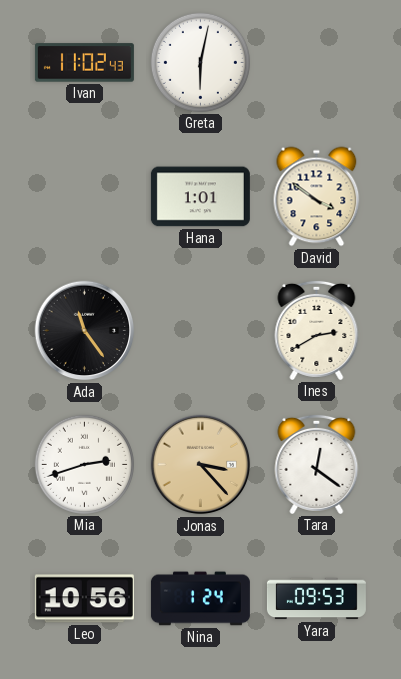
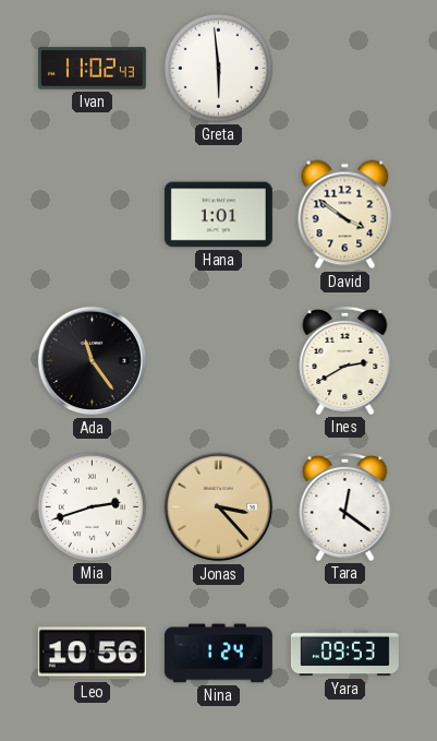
Greta: 6:02 -> 5:59
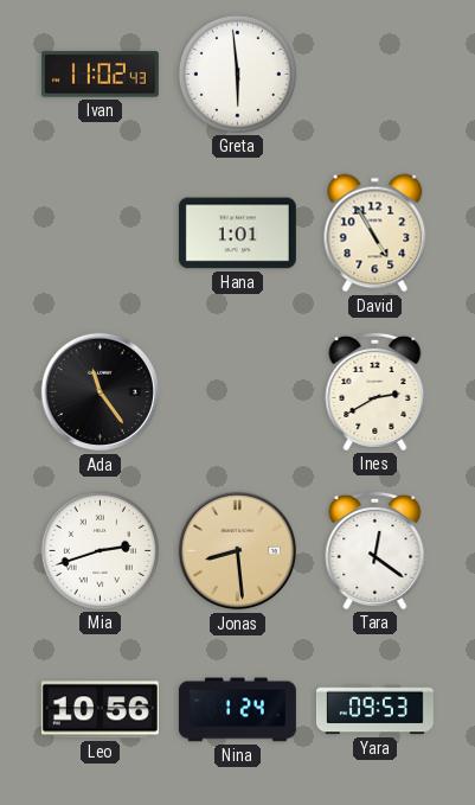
David: 3:51 -> 4:55
Jonas: 3:23 -> 8:29
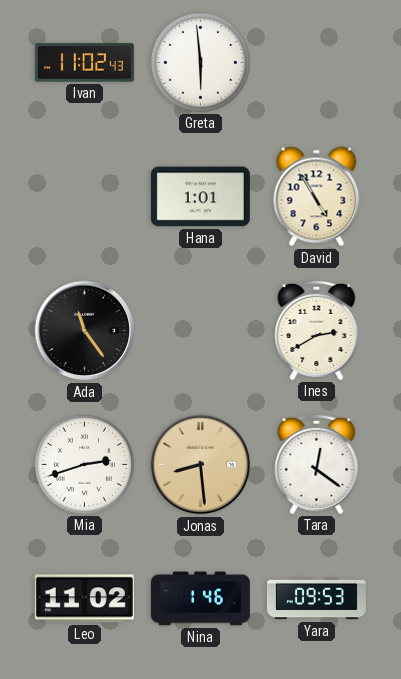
Leo: 10:56 -> 11:02
Nina: 1:24 -> 1:46
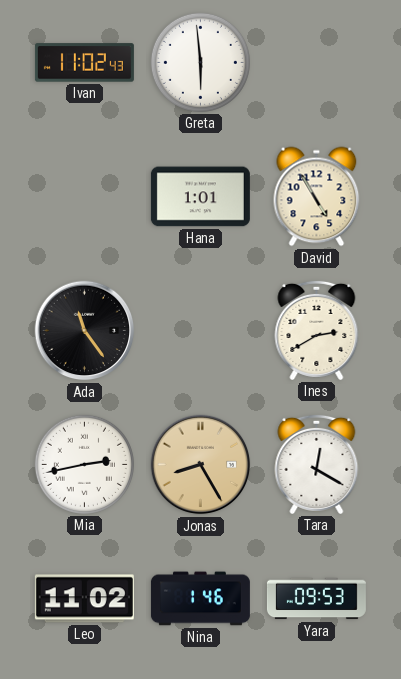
Mia: 2:42 -> 2:43
Jonas: 8:29 -> 8:25
Tara: 12:21 -> 12:20
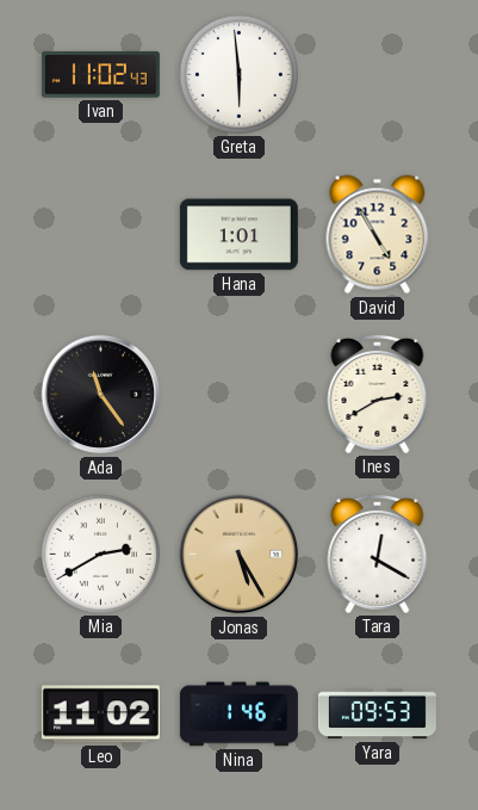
Mia: 2:43 -> 2:40
Jonas: 8:25 -> 5:25
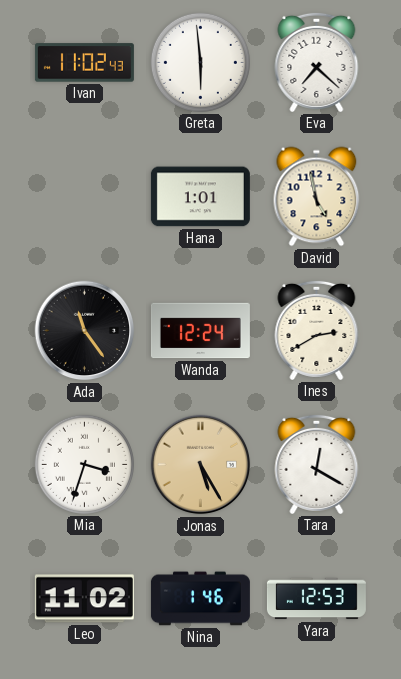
Eva: none -> 7:22
David: 4:55 -> 4:58
Wanda: none -> 12:24
Mia: 2:40 -> 3:33
Yara: 09:53 -> 12:53
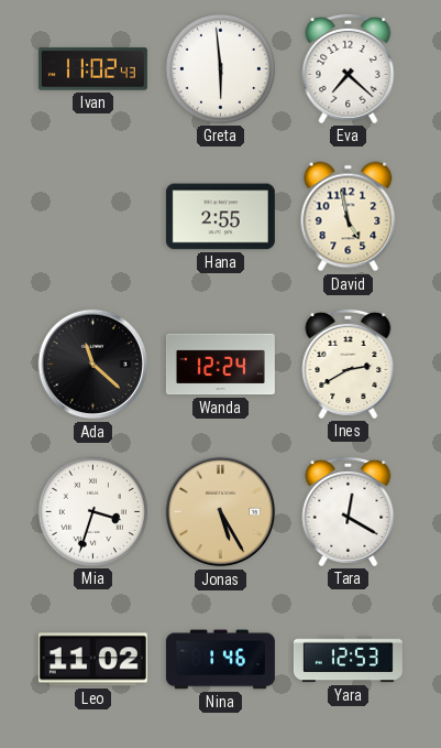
Hana: 1:01 -> 2:55
Ada: 11:24 -> 11:22
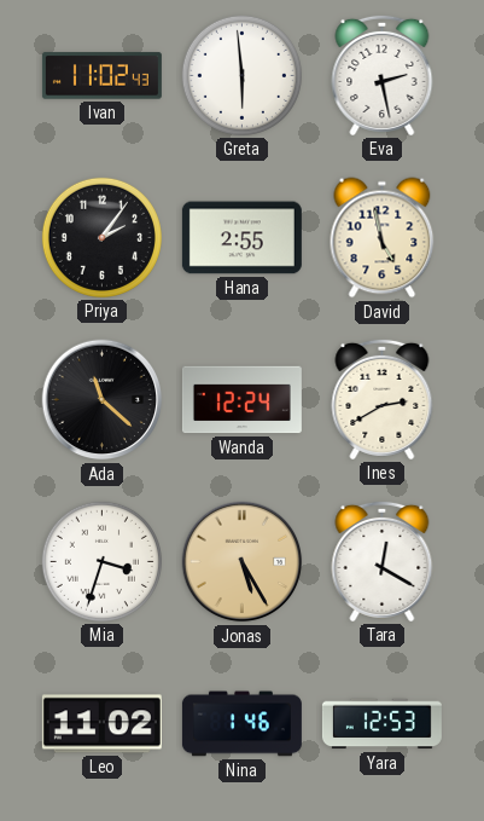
Eva: 7:22 -> 2:28
Priya: none -> 2:06
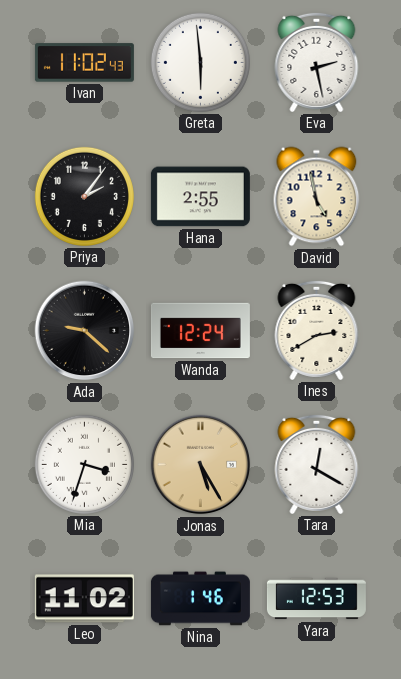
Ada: 11:22 -> 9:22
